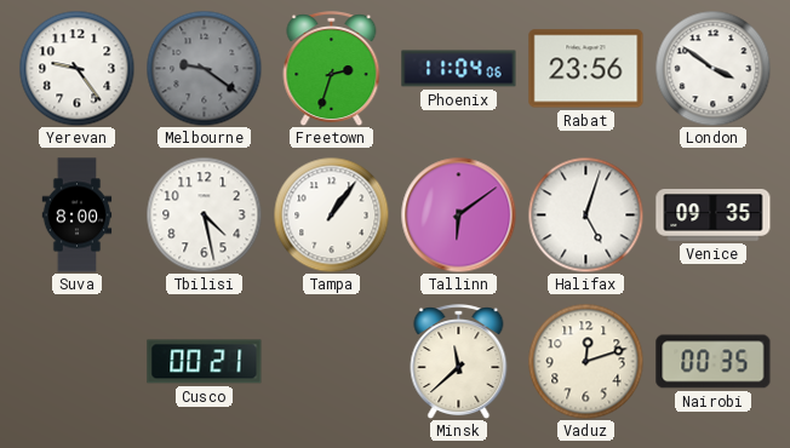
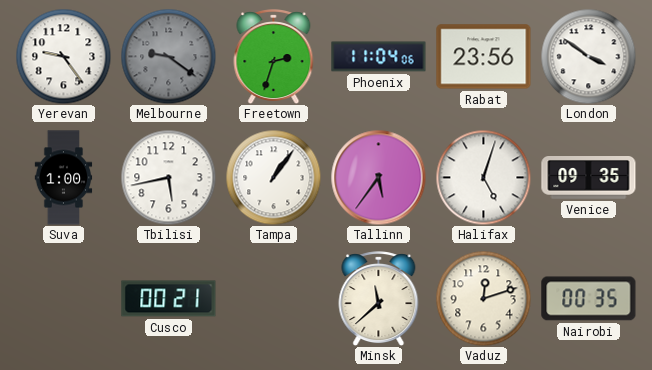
Suva: 8:00 -> 1:00
Tbilisi: 4:28 -> 5:43
Tallinn: 6:09 -> 5:36
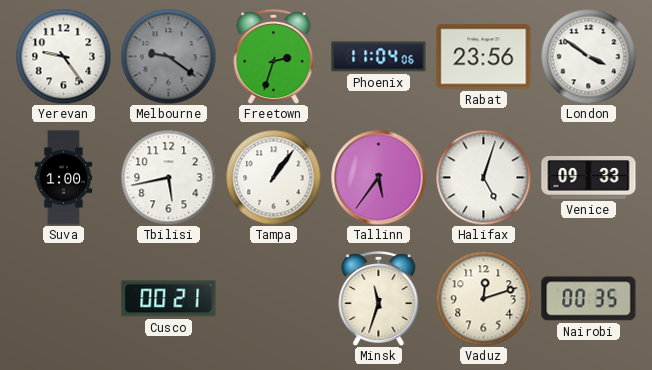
Venice: 09:35 -> 09:33
Minsk: 11:38 -> 11:33
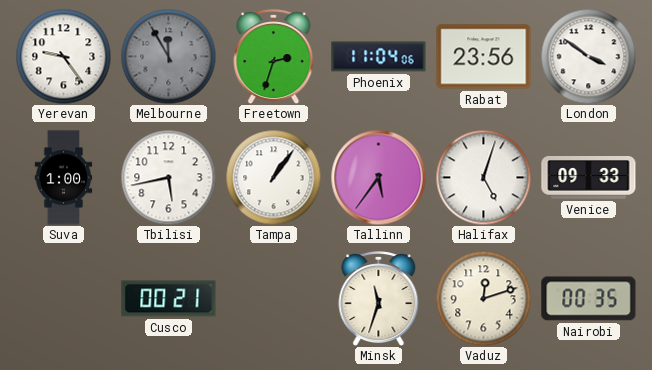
Melbourne: 9:21 -> 11:55
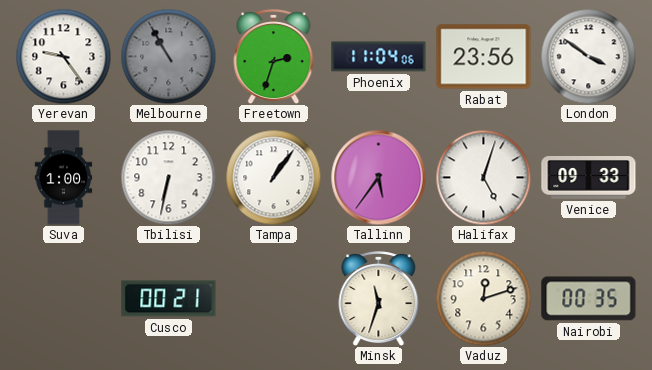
Melbourne: 11:55 -> 10:55
Tbilisi: 5:43 -> 6:32
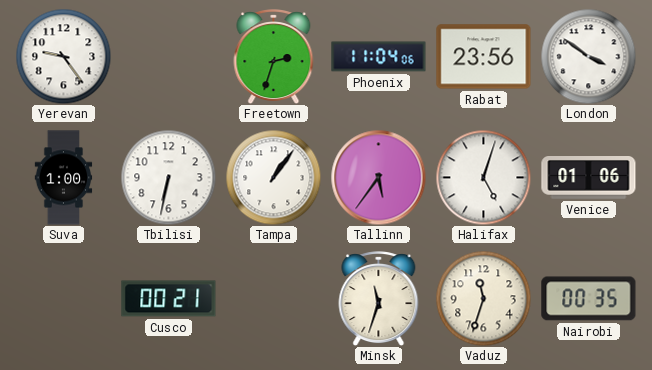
Melbourne: 10:55 -> none
Venice: 09:33 -> 01:06
Vaduz: 12:12 -> 11:33
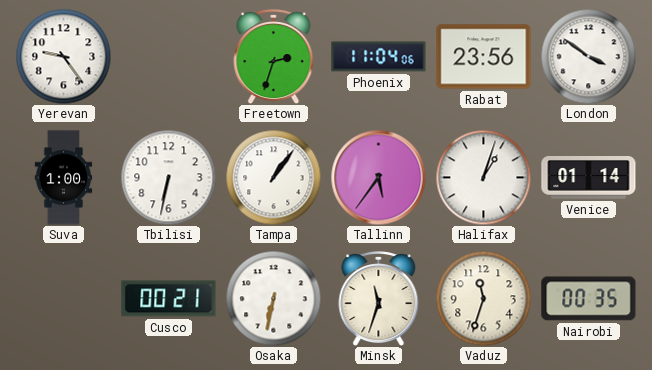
Halifax: 5:03 -> 1:03
Venice: 01:06 -> 01:14
Osaka: none -> 6:32
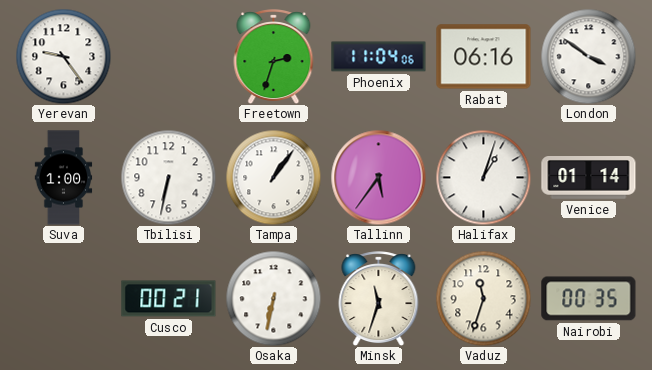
Rabat: 23:56 -> 06:16
